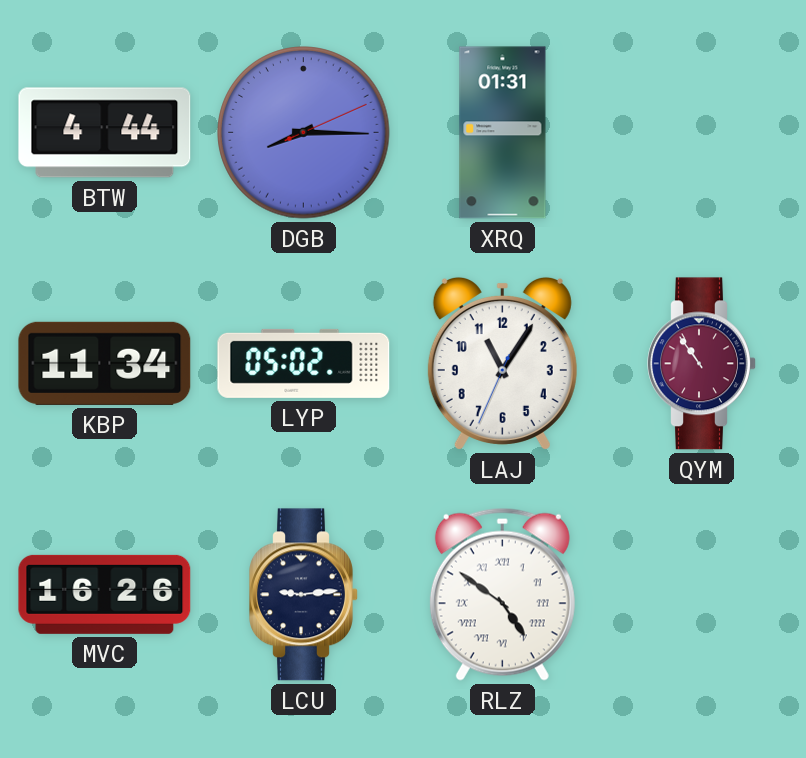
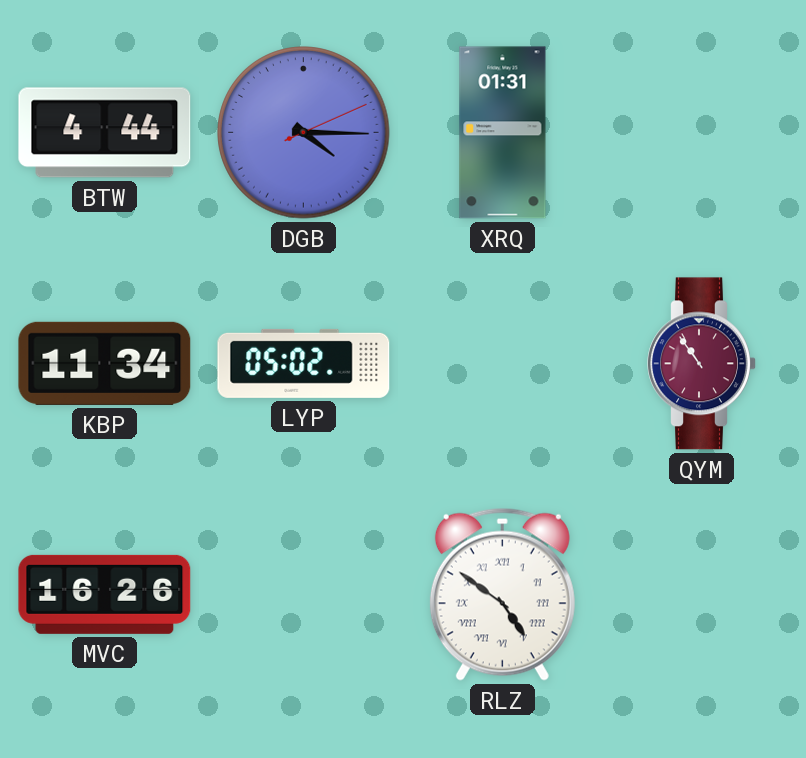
DGB: 8:15 -> 4:15
LAJ: 11:05 -> none
LCU: 9:14 -> none
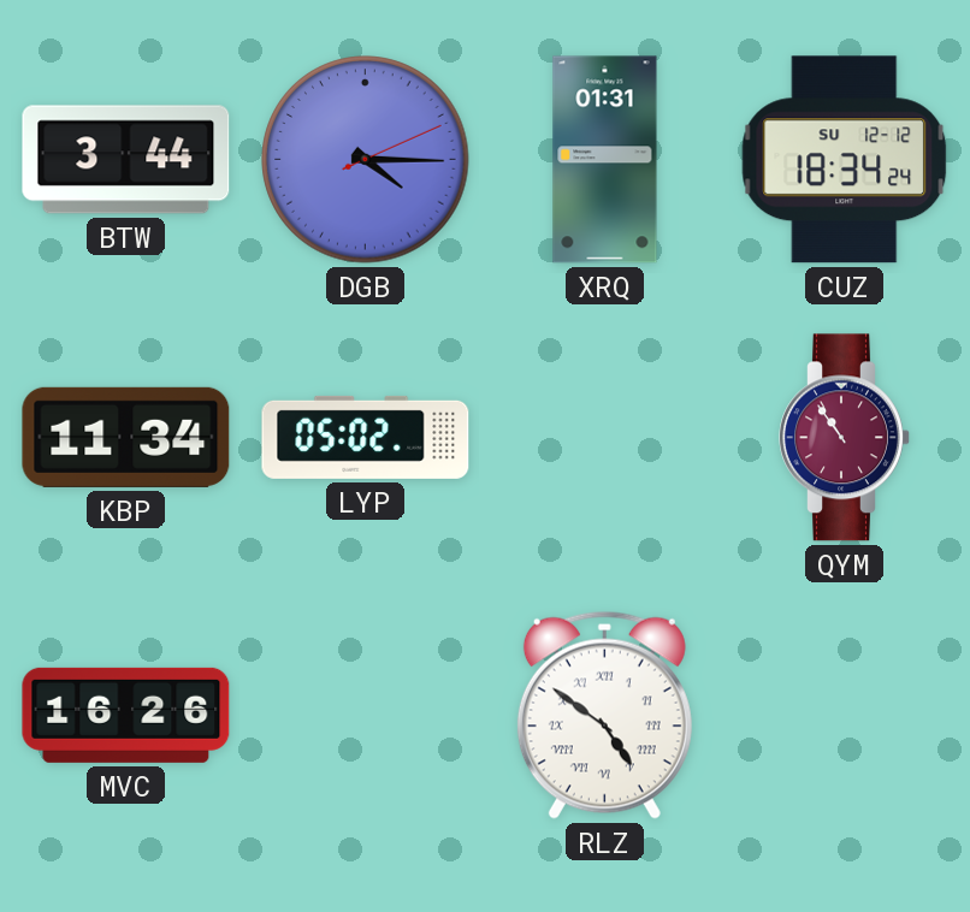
BTW: 4:44 -> 3:44
CUZ: none -> 18:34
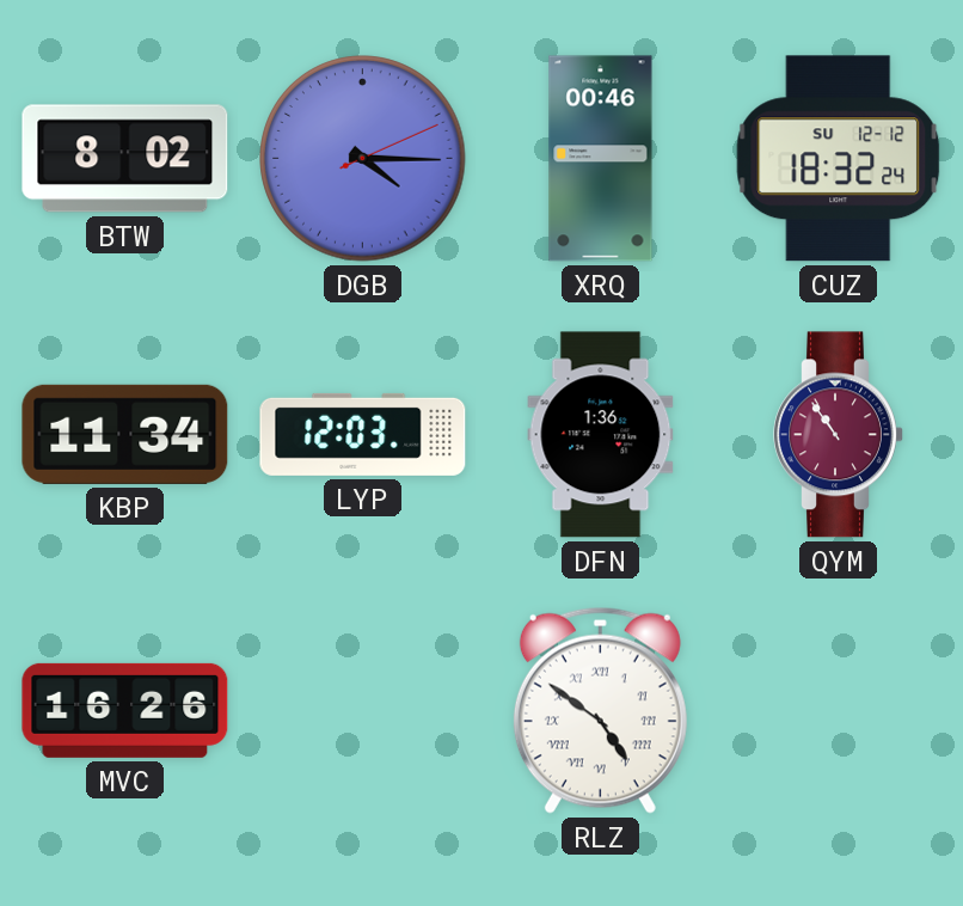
BTW: 3:44 -> 8:02
XRQ: 01:31 -> 00:46
CUZ: 18:34 -> 18:32
LYP: 05:02 -> 12:03
DFN: none -> 1:36
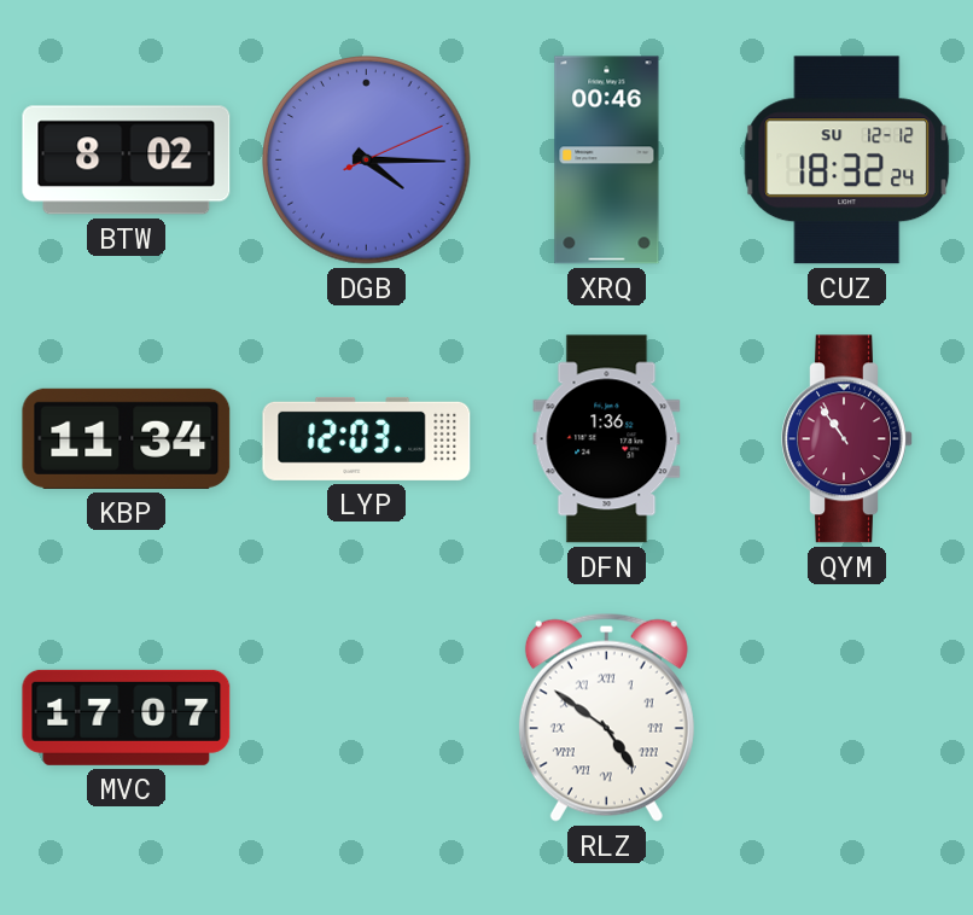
MVC: 16:26 -> 17:07
